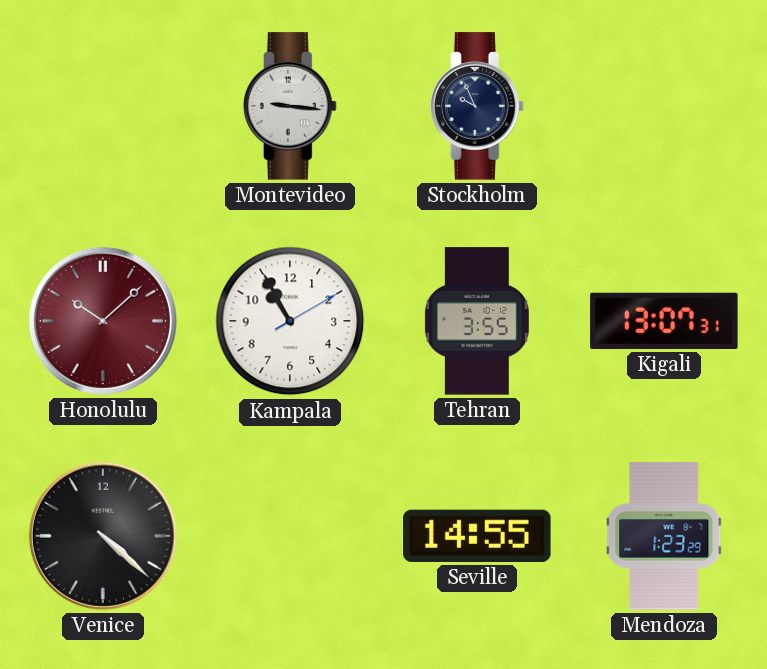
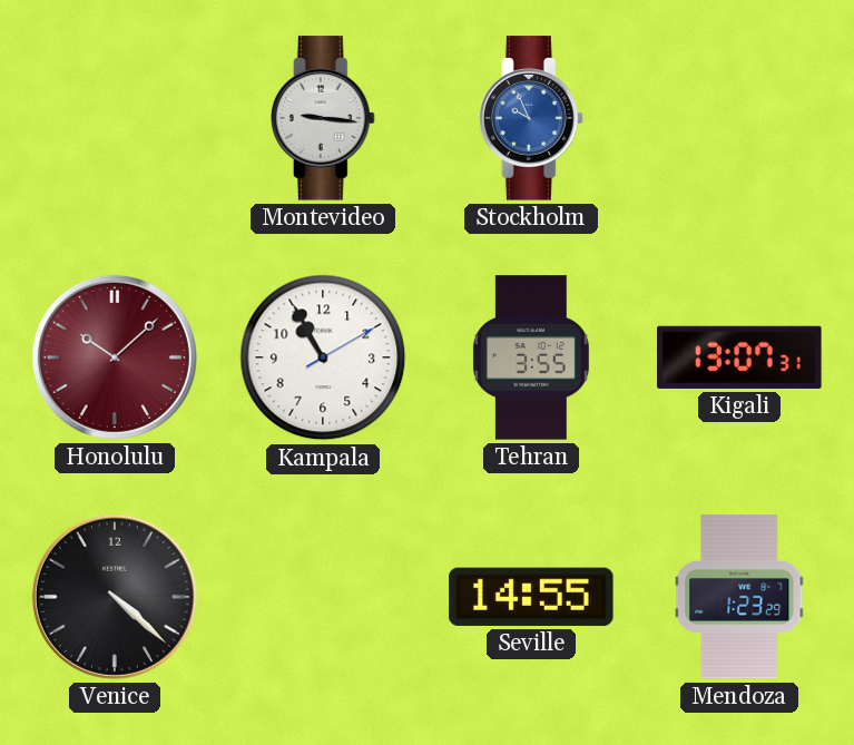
Stockholm dial: navy -> blue
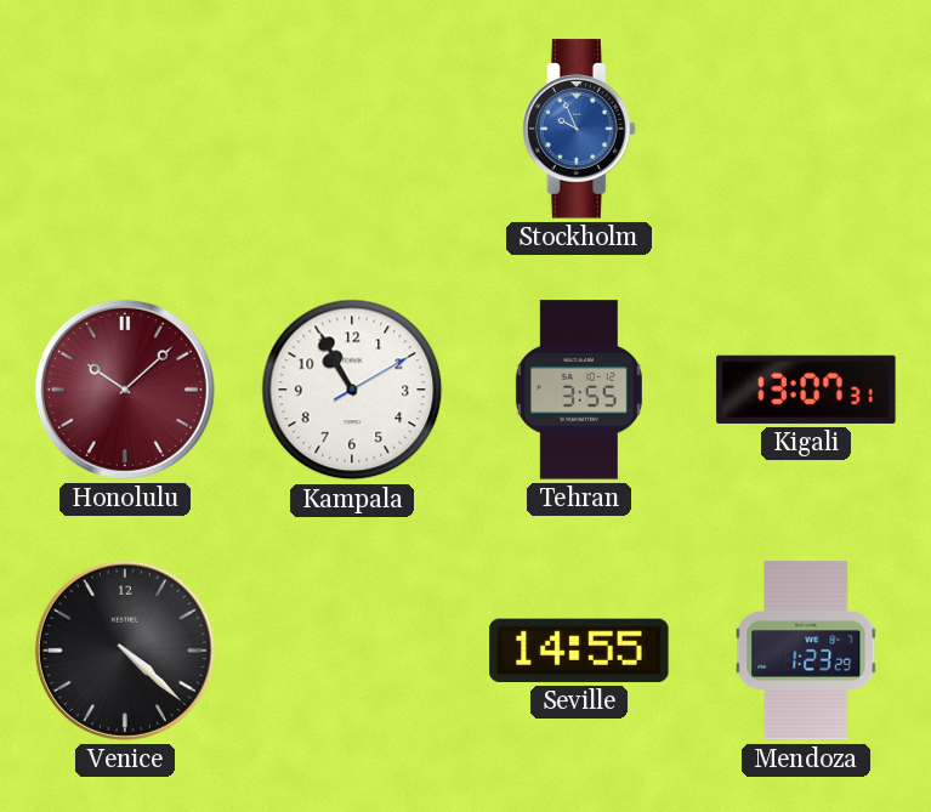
Montevideo: 9:16 -> none
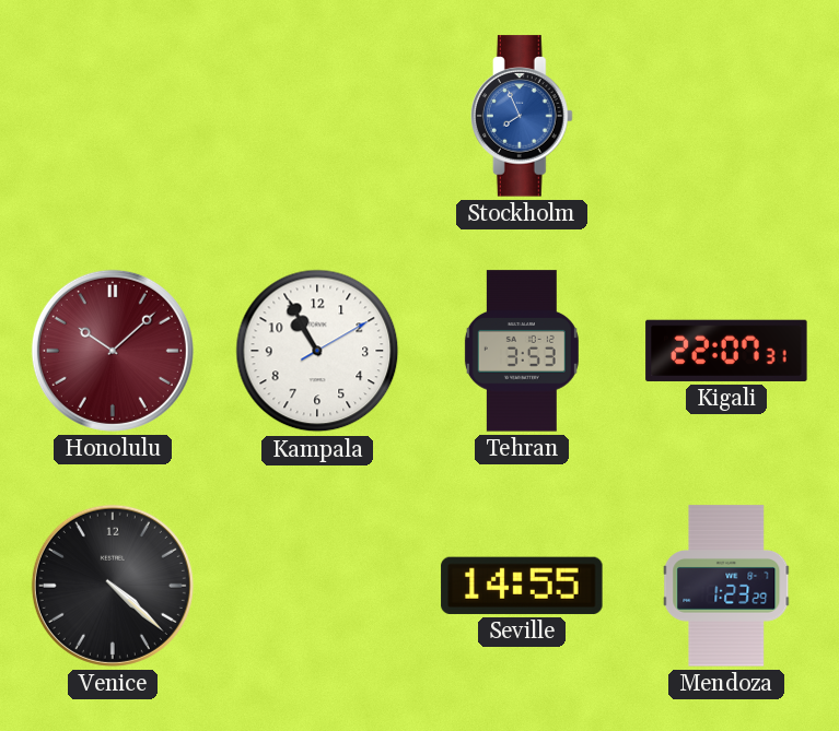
Stockholm: 9:56 -> 7:56
Tehran: 3:55 -> 3:53
Kigali: 13:07 -> 22:07
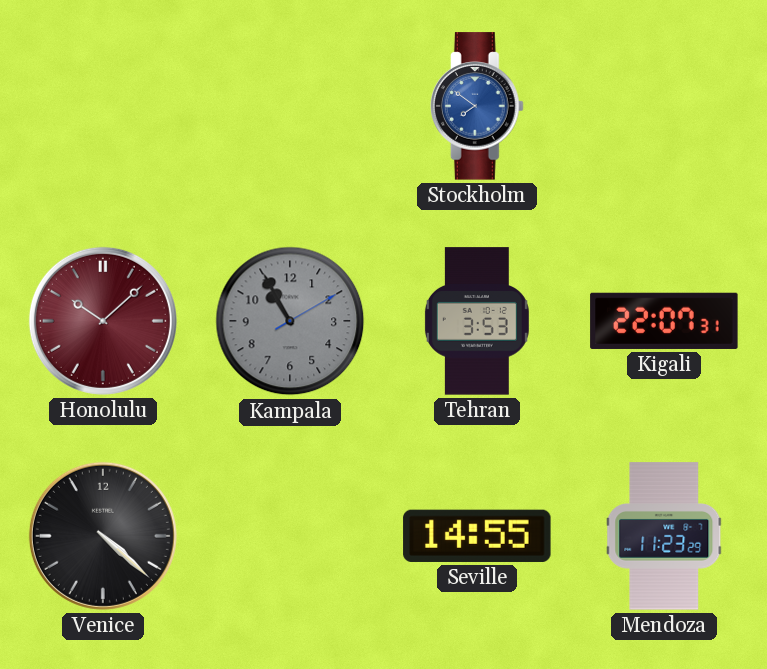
Stockholm: 7:56 -> 7:51
Kampala dial: white -> grey
Mendoza: 1:23 -> 11:23
